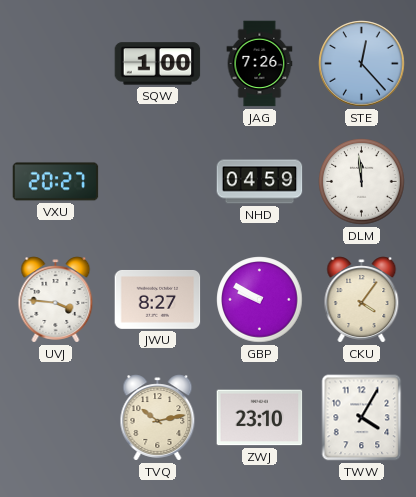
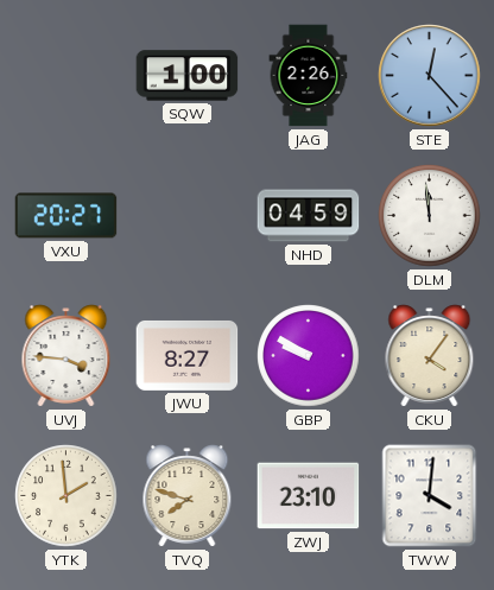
JAG: 7:26 -> 2:26
YTK: none -> 1:59
TVQ: 10:13 -> 7:48
TWW: 4:05 -> 4:01
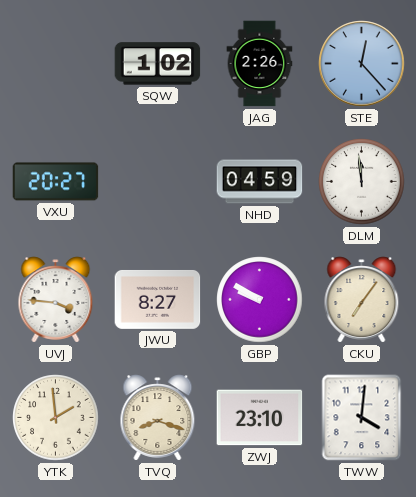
SQW: 1:00 -> 1:02
CKU: 4:06 -> 7:06
TVQ: 7:48 -> 8:18
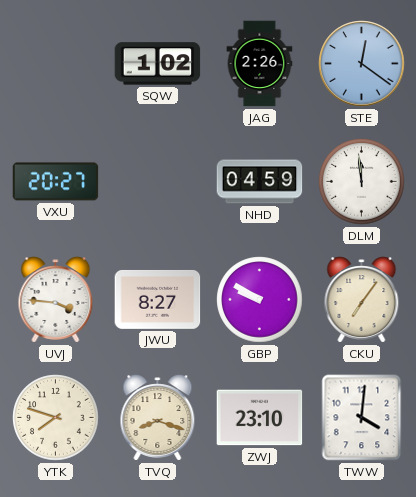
STE: 12:23 -> 12:21
YTK: 1:59 -> 7:48
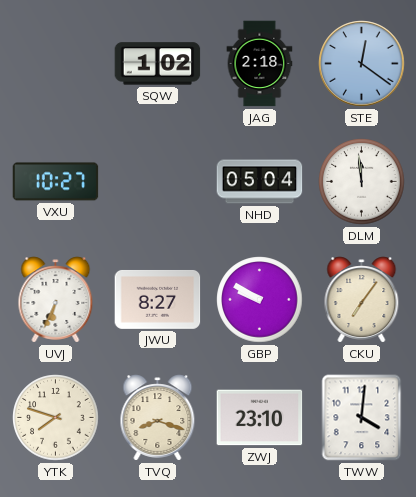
JAG: 2:26 -> 2:18
VXU: 20:27 -> 10:27
NHD: 04:59 -> 05:04
UVJ: 3:46 -> 6:34
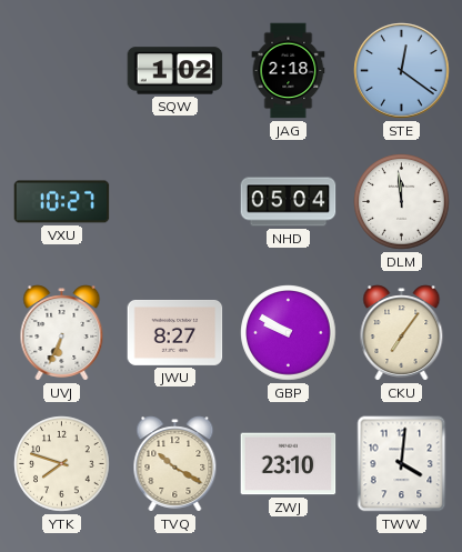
TVQ: 8:18 -> 10:20
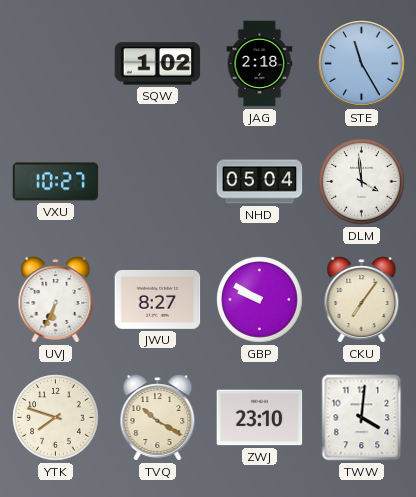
STE: 12:21 -> 11:25
DLM: 11:59 -> 3:59
